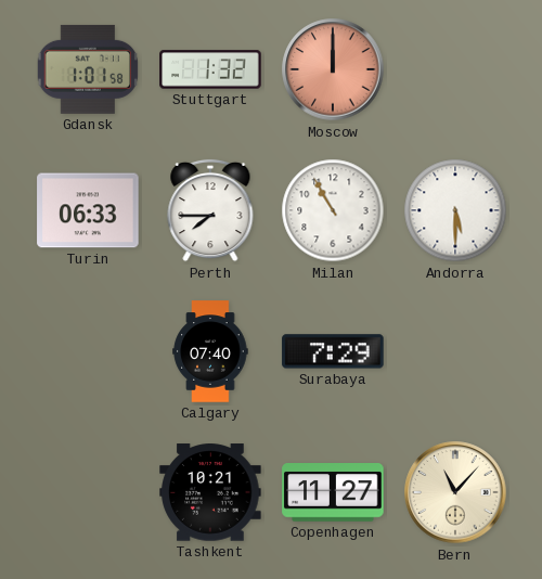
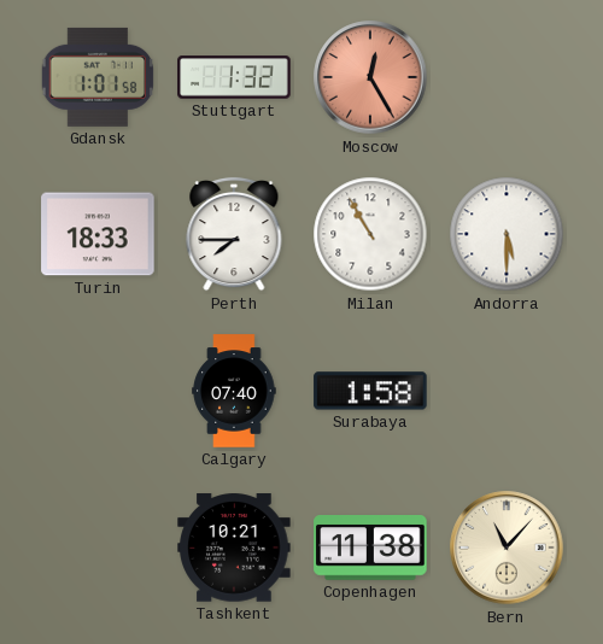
Moscow: 12:00 -> 12:25
Turin: 06:33 -> 18:33
Surabaya: 7:29 -> 1:58
Copenhagen: 11:27 -> 11:38
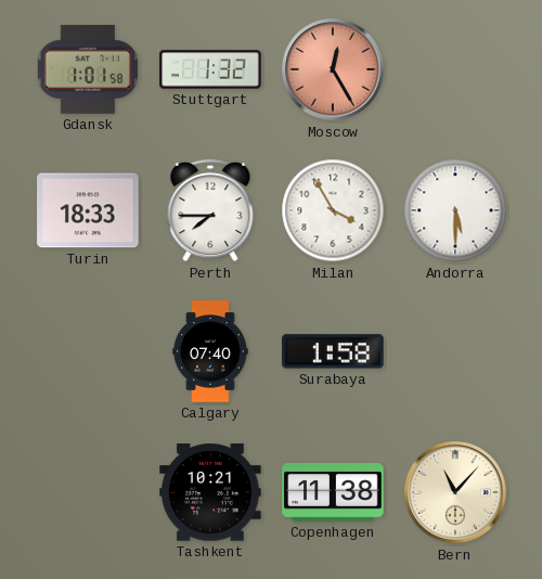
Milan: 10:55 -> 3:55
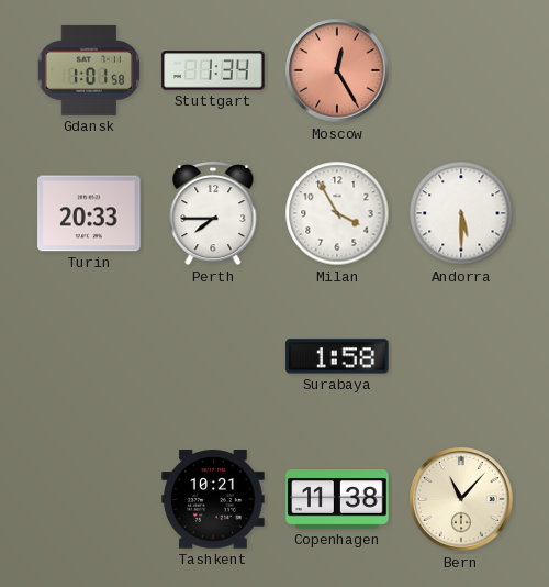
Stuttgart: 1:32 -> 1:34
Turin: 18:33 -> 20:33
Calgary: 07:40 -> none
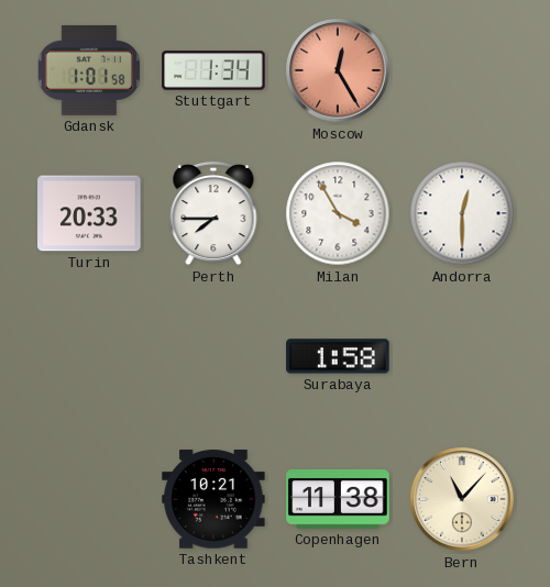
Andorra: 5:30 -> 12:30
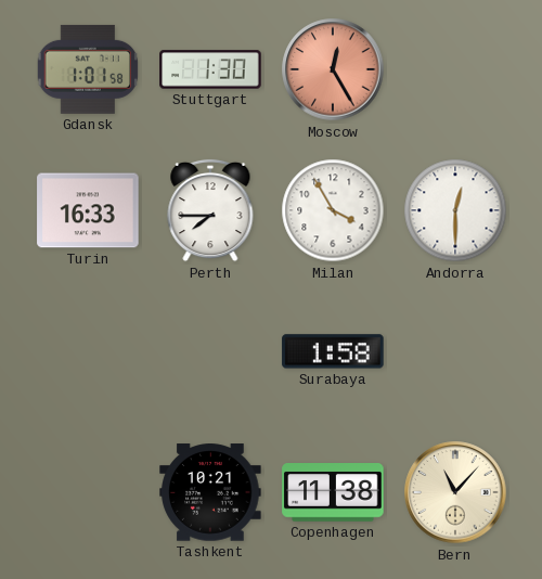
Stuttgart: 1:34 -> 1:30
Turin: 20:33 -> 16:33
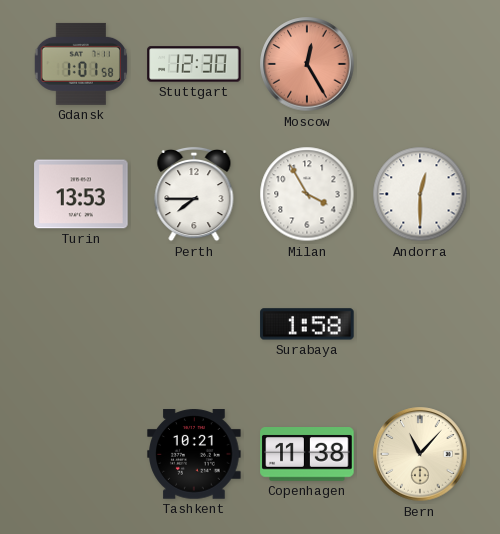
Stuttgart: 1:30 -> 12:30
Turin: 16:33 -> 13:53
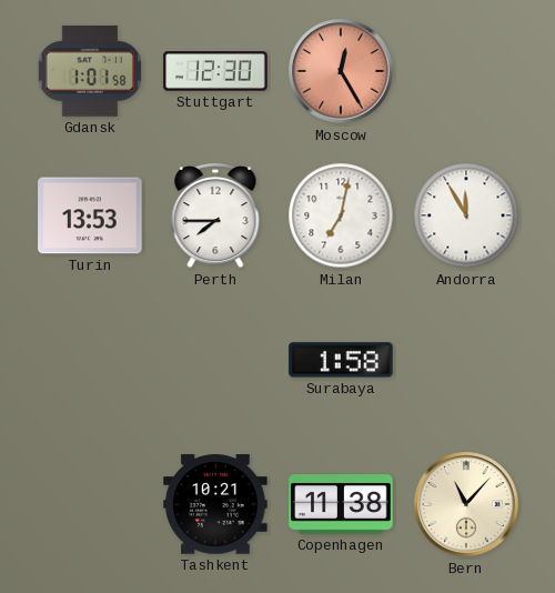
Milan: 3:55 -> 7:02
Andorra: 12:30 -> 11:55
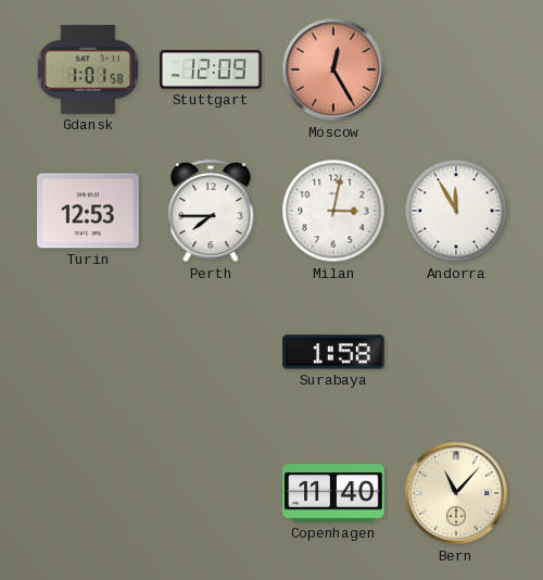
Stuttgart: 12:30 -> 12:09
Turin: 13:53 -> 12:53
Milan: 7:02 -> 3:02
Tashkent: 10:21 -> none
Copenhagen: 11:38 -> 11:40
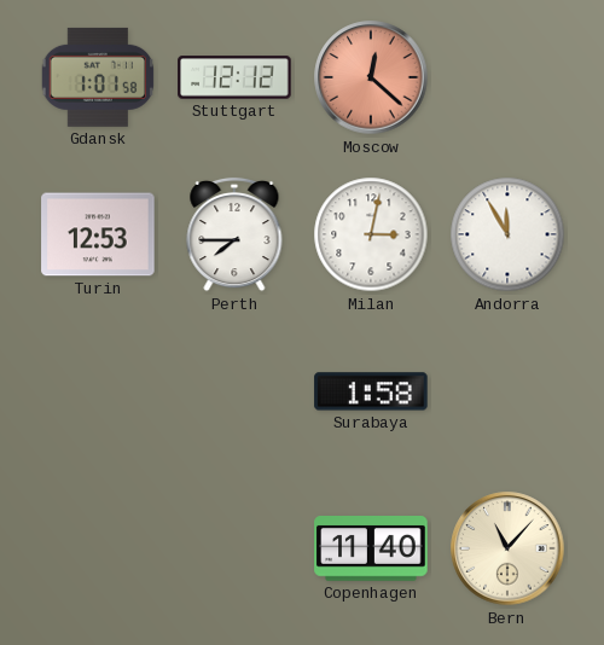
Stuttgart: 12:09 -> 12:12
Moscow: 12:25 -> 12:22
